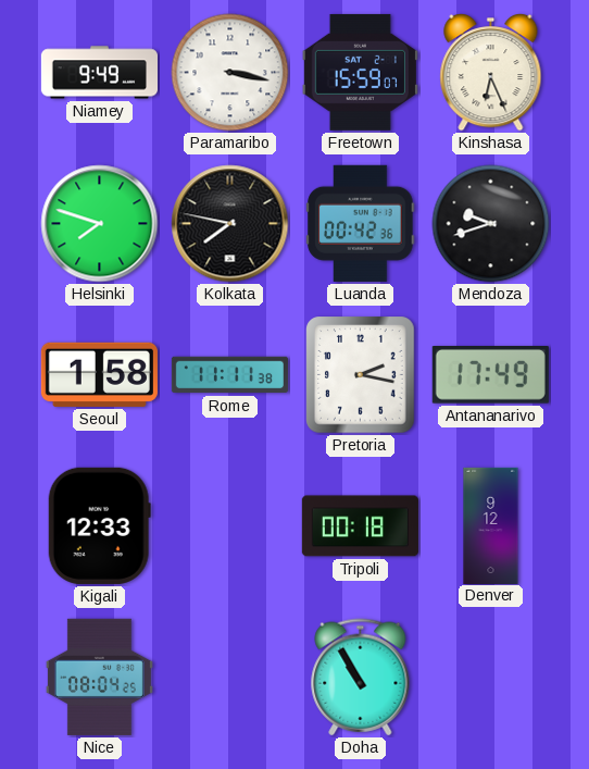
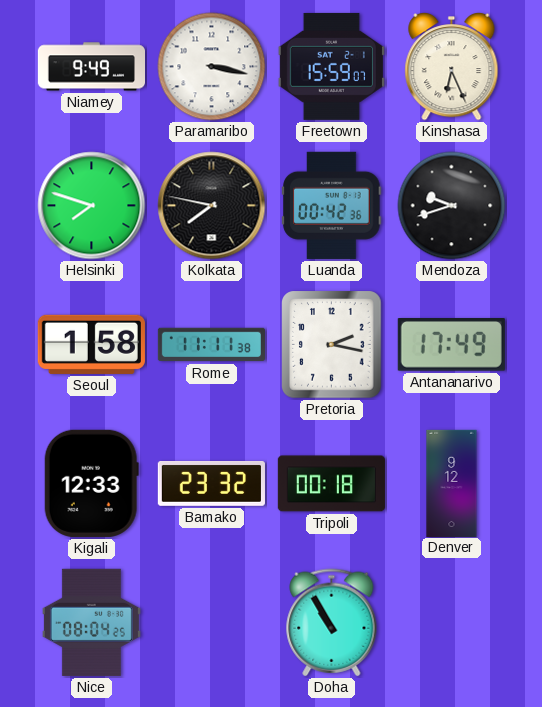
Bamako: none -> 23:32
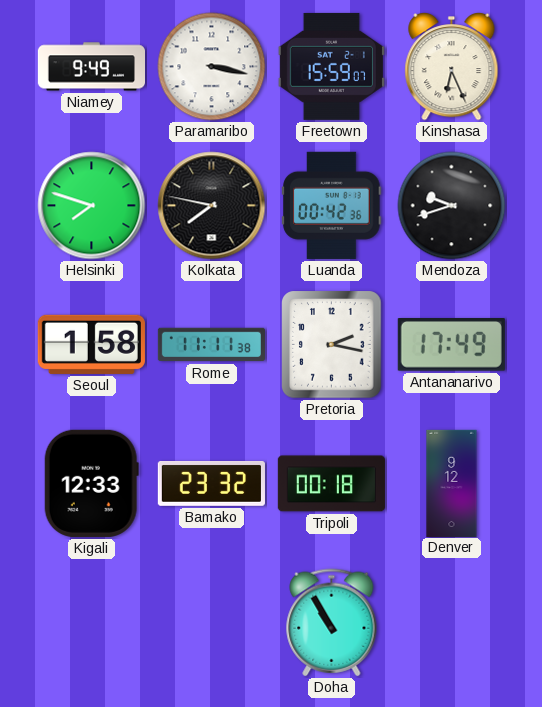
Nice: 08:04 -> none
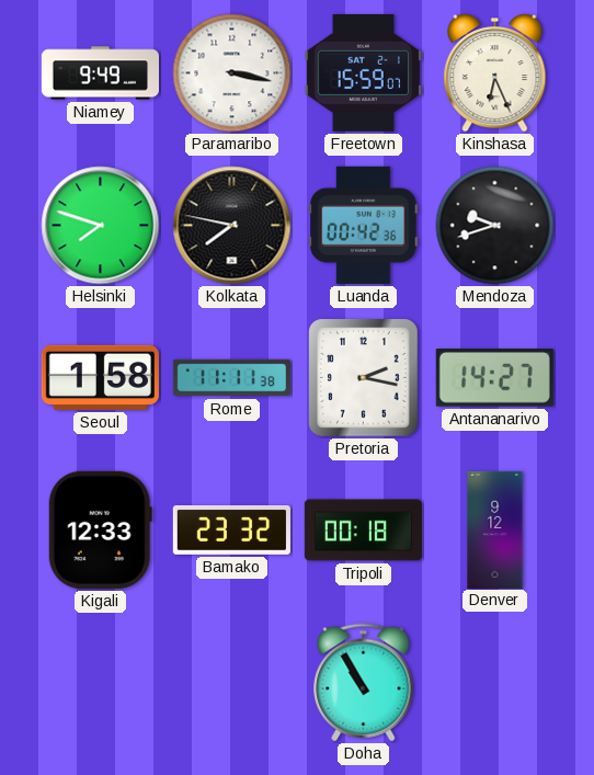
Antananarivo: 17:49 -> 14:27
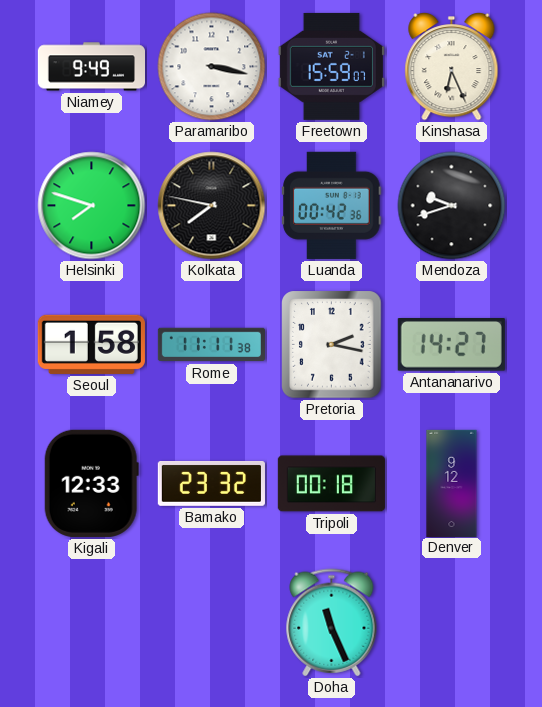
Doha: 10:55 -> 11:26
